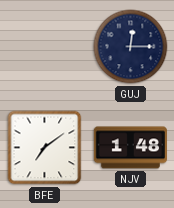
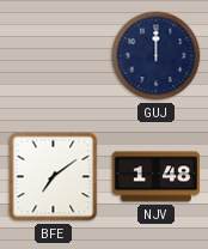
GUJ: 12:15 -> 12:00
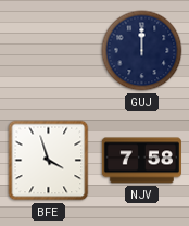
BFE: 7:09 -> 3:57
NJV: 1:48 -> 7:58
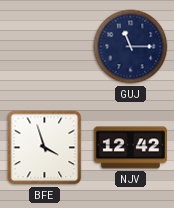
GUJ: 12:00 -> 11:15
NJV: 7:58 -> 12:42
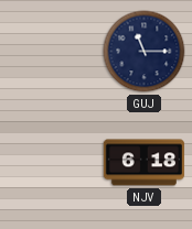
BFE: 3:57 -> none
NJV: 12:42 -> 6:18
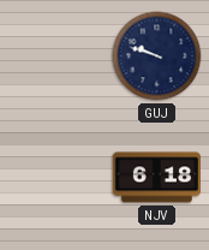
GUJ: 11:15 -> 9:48
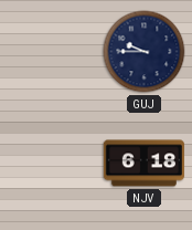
GUJ: 9:48 -> 9:45
